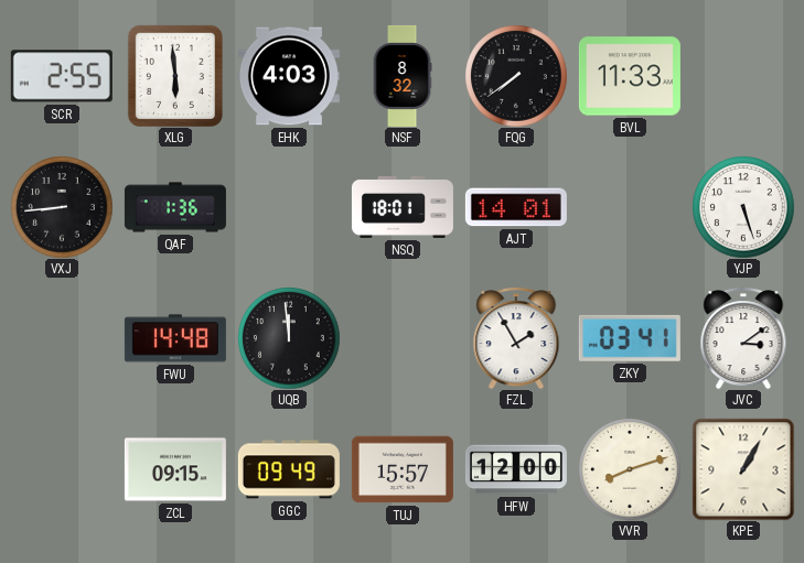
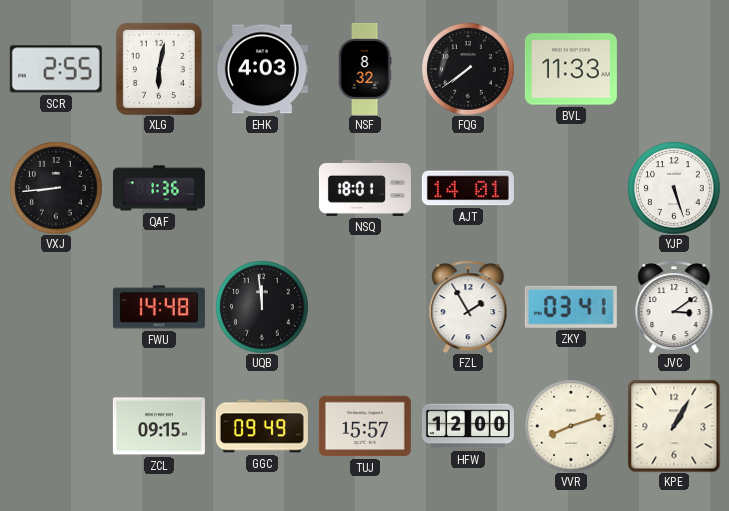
XLG: 5:59 -> 6:02
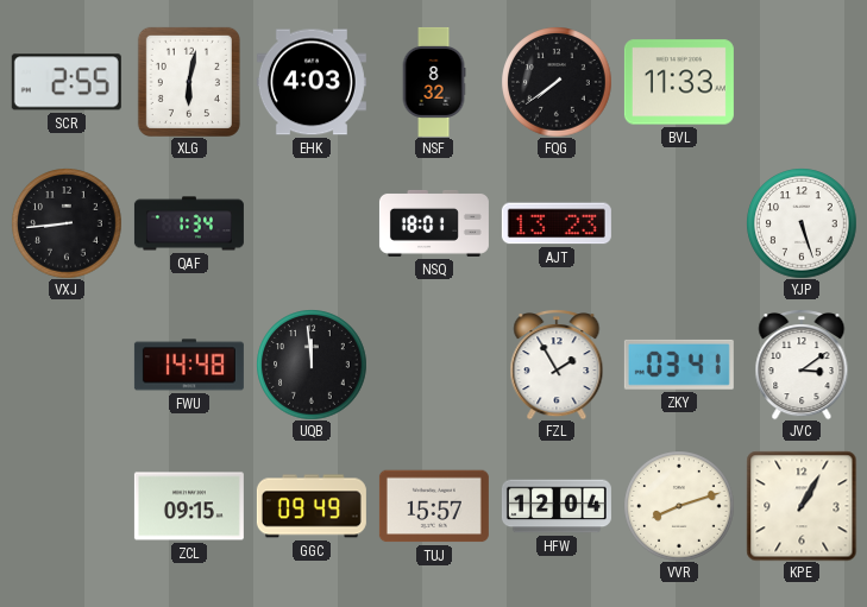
QAF: 1:36 -> 1:34
AJT: 14:01 -> 13:23
HFW: 12:00 -> 12:04
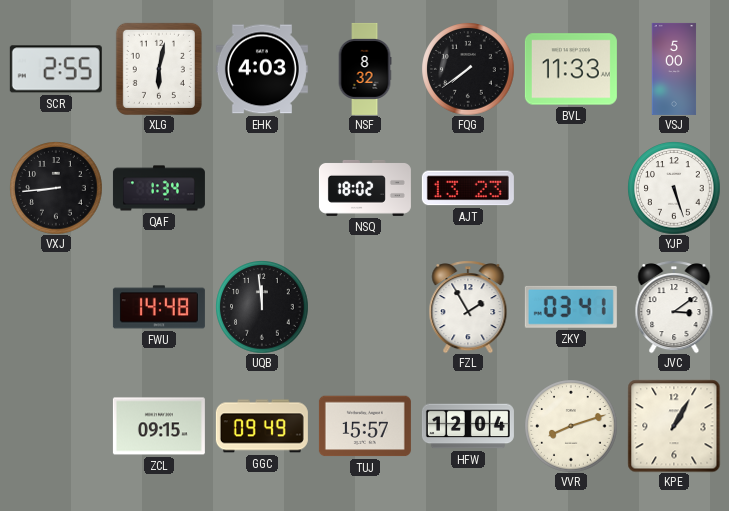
VSJ: none -> 5:00
NSQ: 18:01 -> 18:02
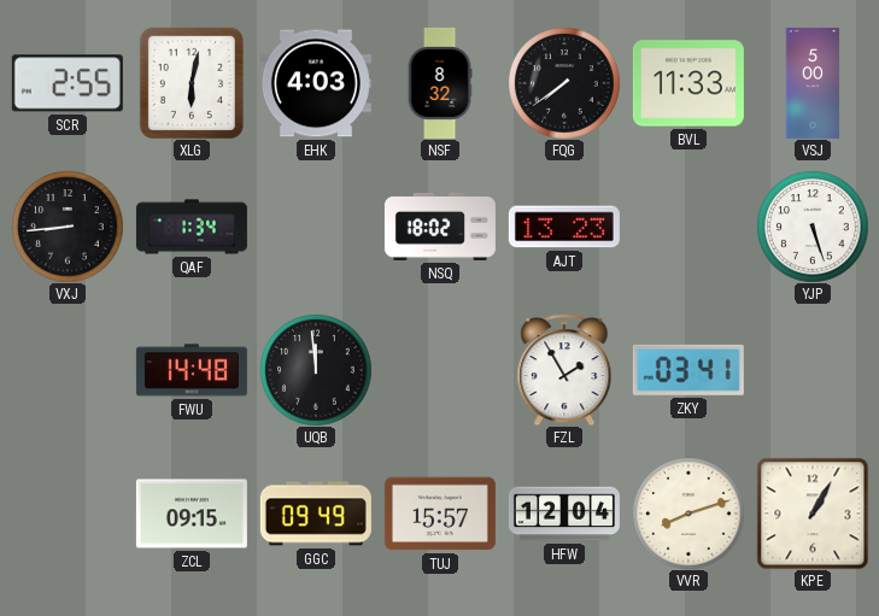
JVC: 3:09 -> none
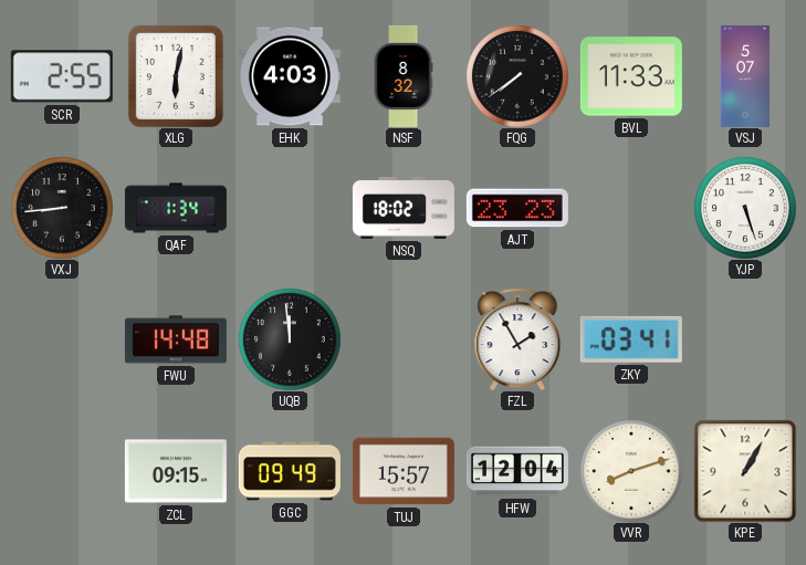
VSJ: 5:00 -> 5:07
AJT: 13:23 -> 23:23
